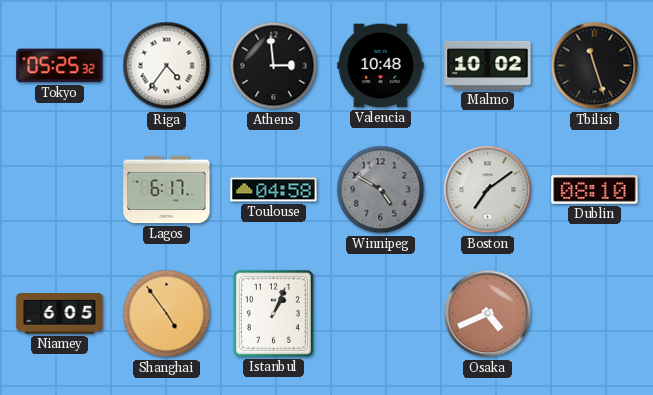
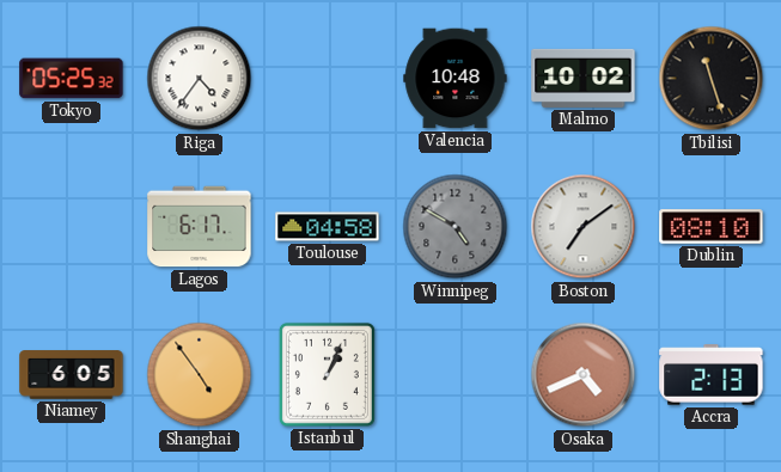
Athens: 2:59 -> none
Accra: none -> 2:13
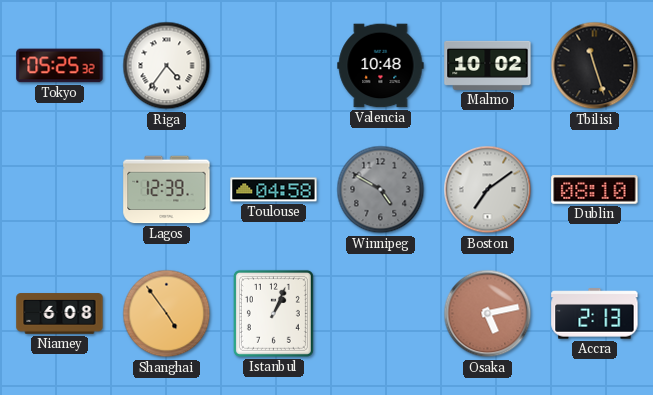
Lagos: 6:17 -> 12:39
Niamey: 6:05 -> 6:08
Osaka: 4:41 -> 5:13
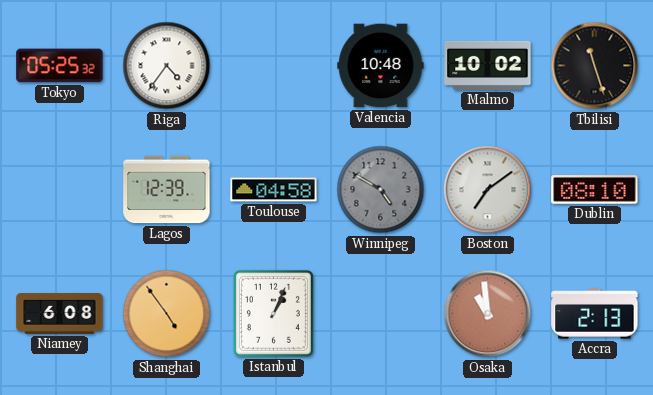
Osaka: 5:13 -> 10:59
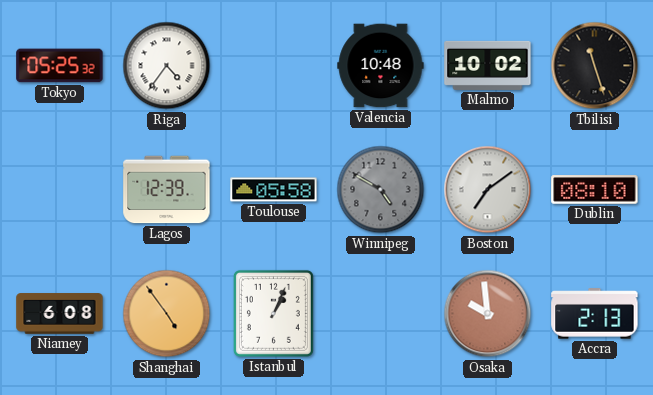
Toulouse: 04:58 -> 05:58
Osaka: 10:59 -> 9:59
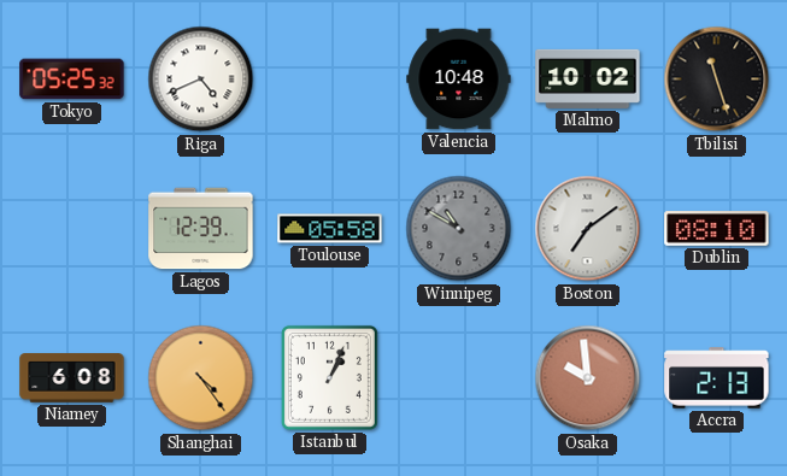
Riga: 4:36 -> 4:41
Winnipeg: 4:50 -> 10:50
Shanghai: 4:54 -> 4:24
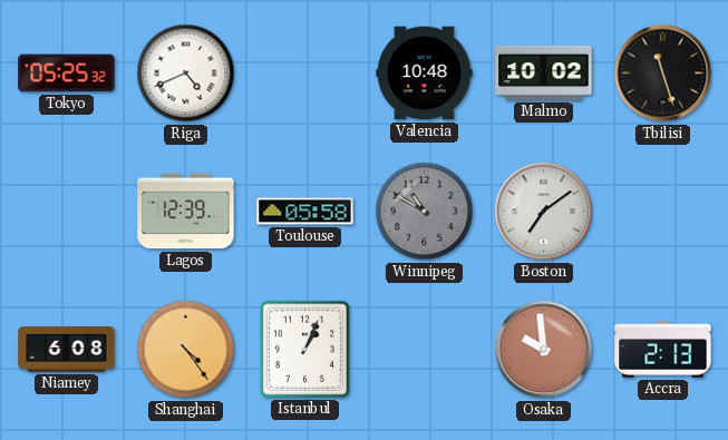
Dublin: 08:10 -> none
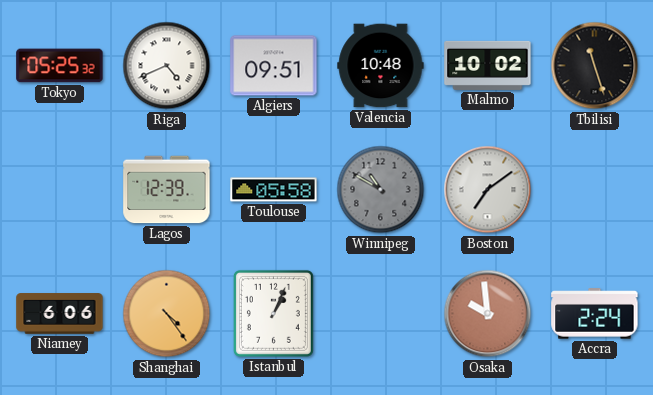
Algiers: none -> 09:51
Niamey: 6:08 -> 6:06
Accra: 2:13 -> 2:24
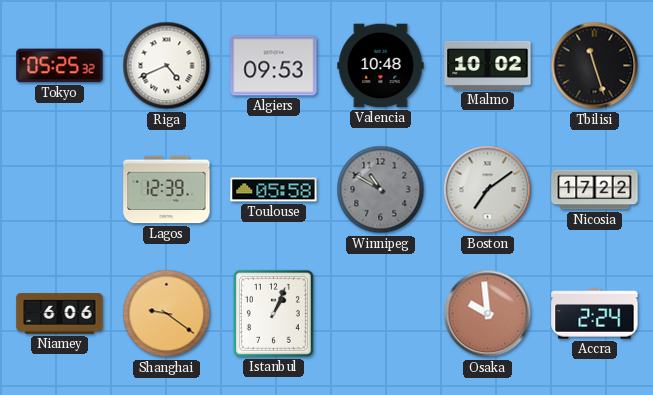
Algiers: 09:51 -> 09:53
Nicosia: none -> 17:22
Shanghai: 4:24 -> 9:21
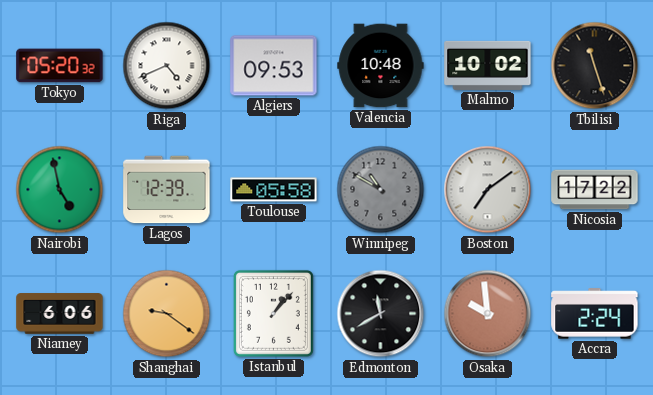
Tokyo: 05:25 -> 05:20
Nairobi: none -> 4:58
Istanbul: 1:04 -> 1:07
Edmonton: none -> 11:40
